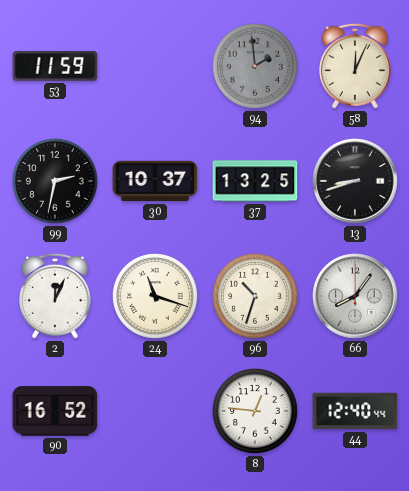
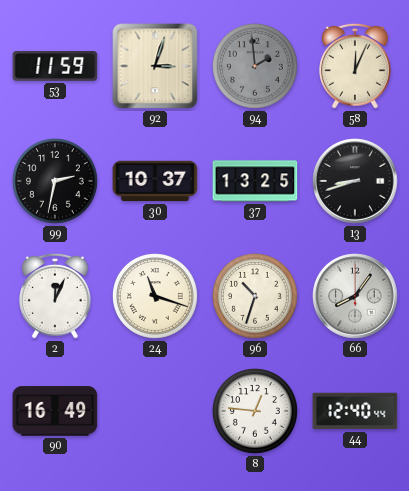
92: none -> 3:03
90: 16:52 -> 16:49
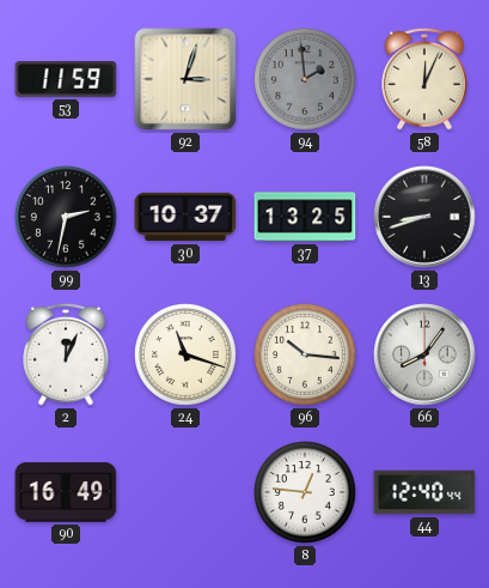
96: 10:33 -> 10:16
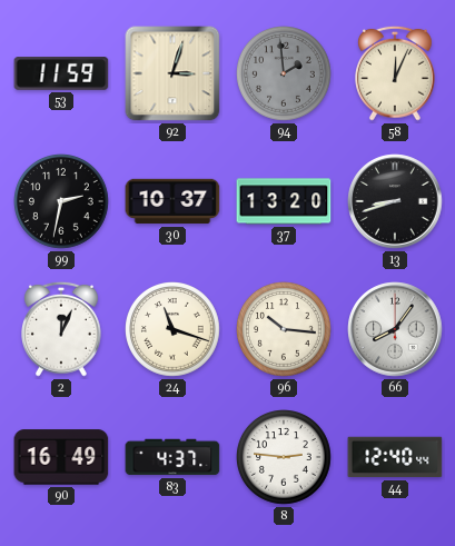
37: 13:25 -> 13:20
83: none -> 4:37
8: 12:46 -> 2:46
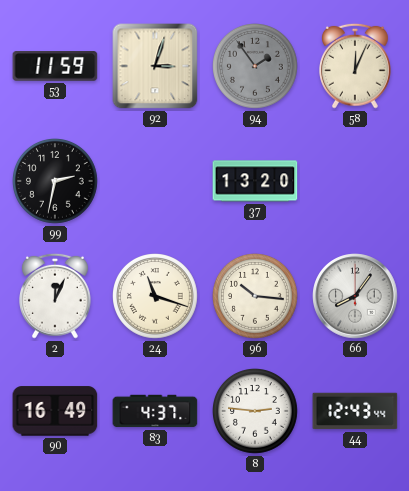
94: 1:59 -> 1:54
30: 10:37 -> none
13: 8:42 -> none
44: 12:40 -> 12:43
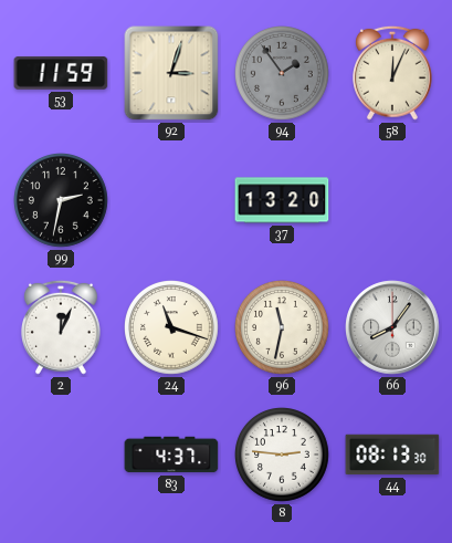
96: 10:16 -> 11:32
90: 16:49 -> none
44: 12:43 -> 08:13
